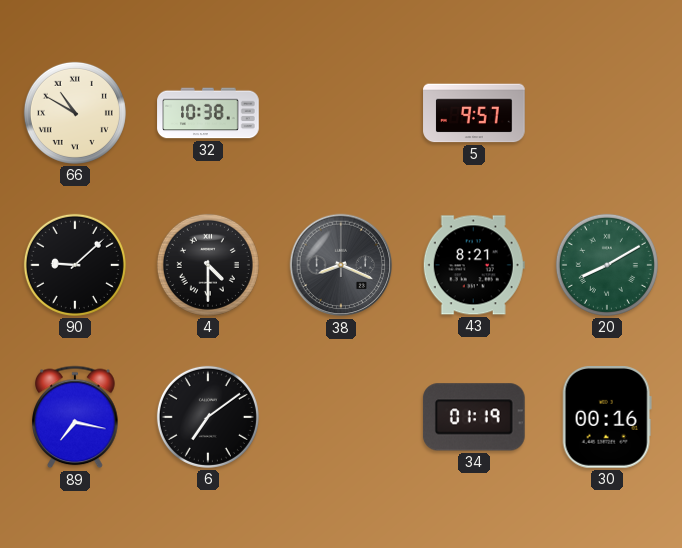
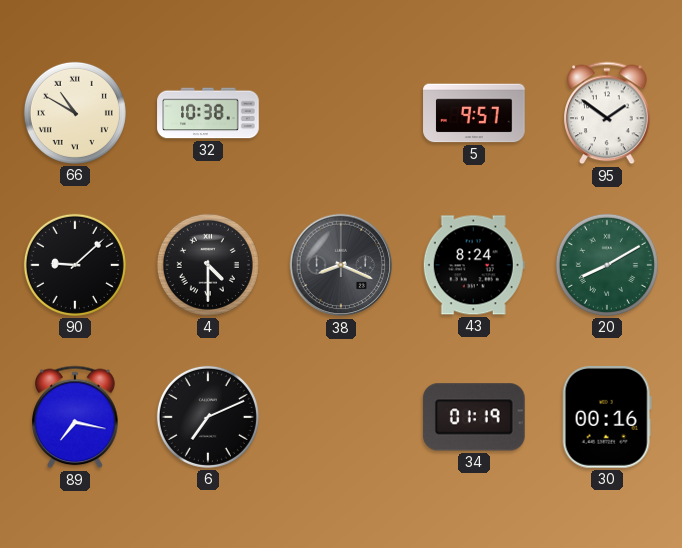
95: none -> 1:51
43: 8:21 -> 8:24
6: 7:09 -> 7:11
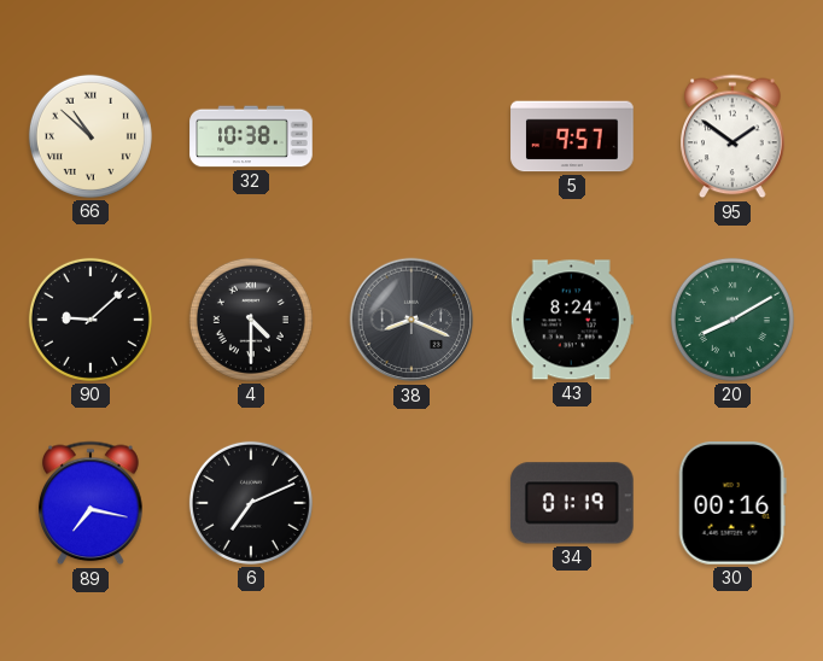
66: 10:50 -> 10:52
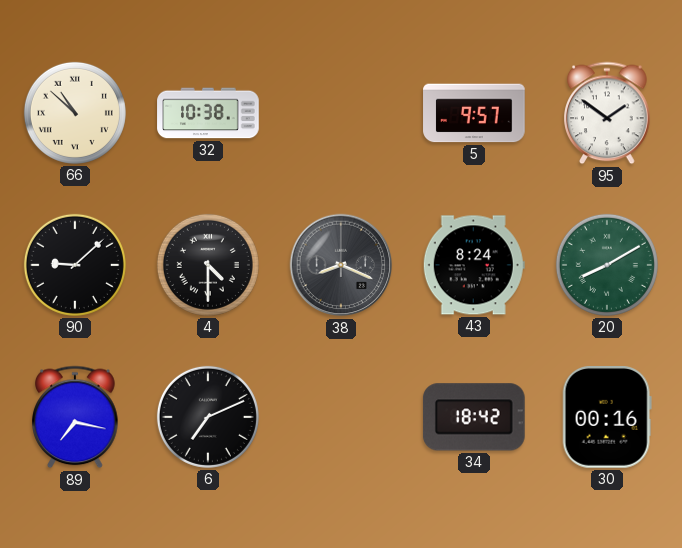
34: 01:19 -> 18:42
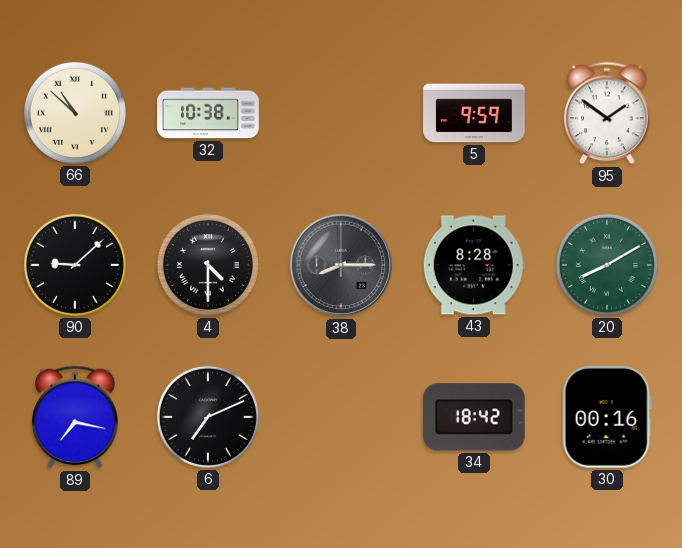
5: 9:57 -> 9:59
38: 8:19 -> 8:15
43: 8:24 -> 8:28
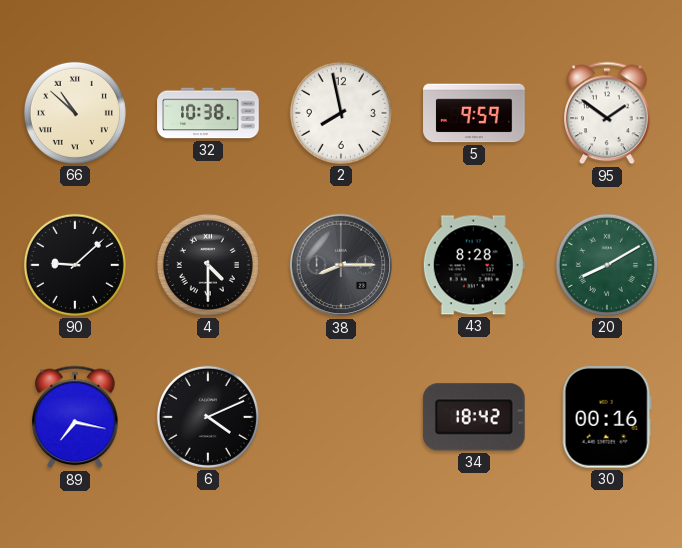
2: none -> 7:58
6: 7:11 -> 4:11
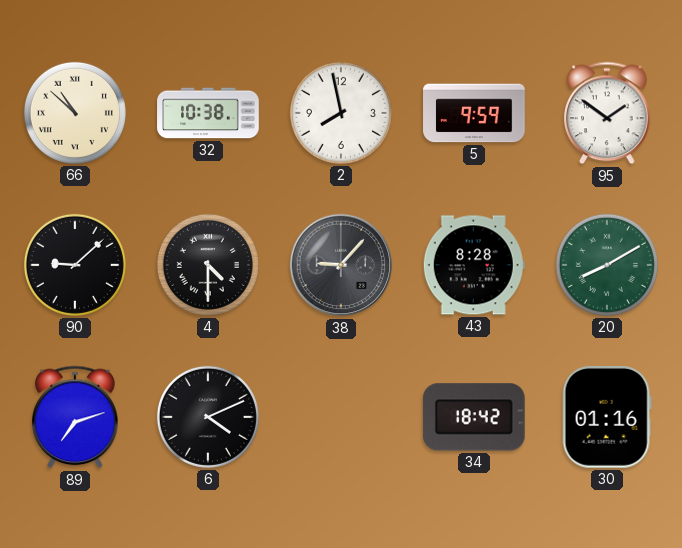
38: 8:15 -> 9:07
89: 7:17 -> 7:12
30: 00:16 -> 01:16
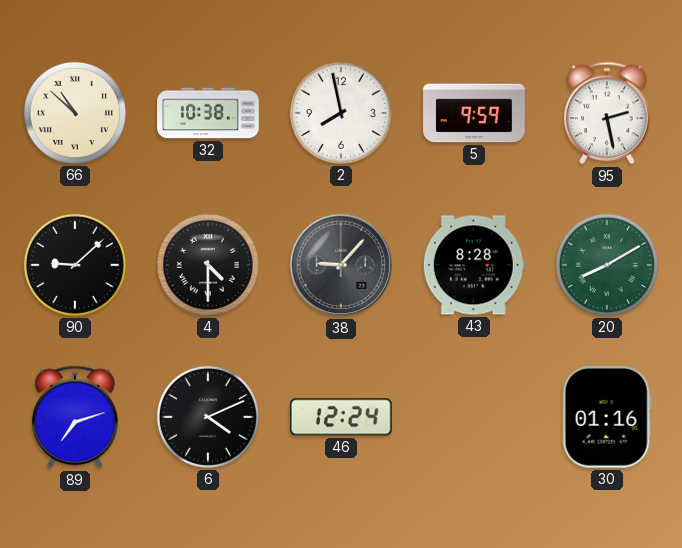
95: 1:51 -> 2:28
46: none -> 12:24
34: 18:42 -> none
